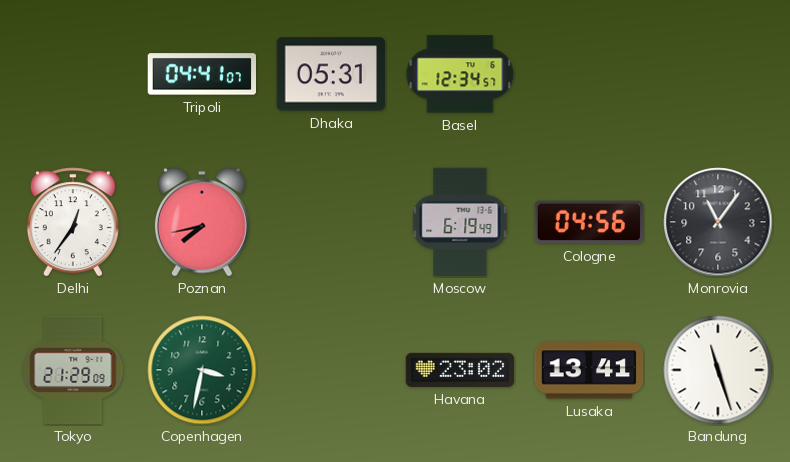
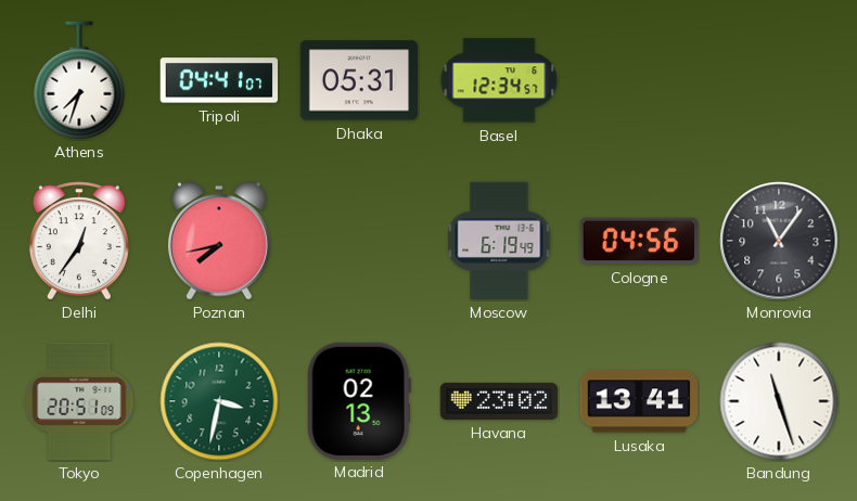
Athens: none -> 7:33
Tokyo: 21:29 -> 20:51
Madrid: none -> 02:13
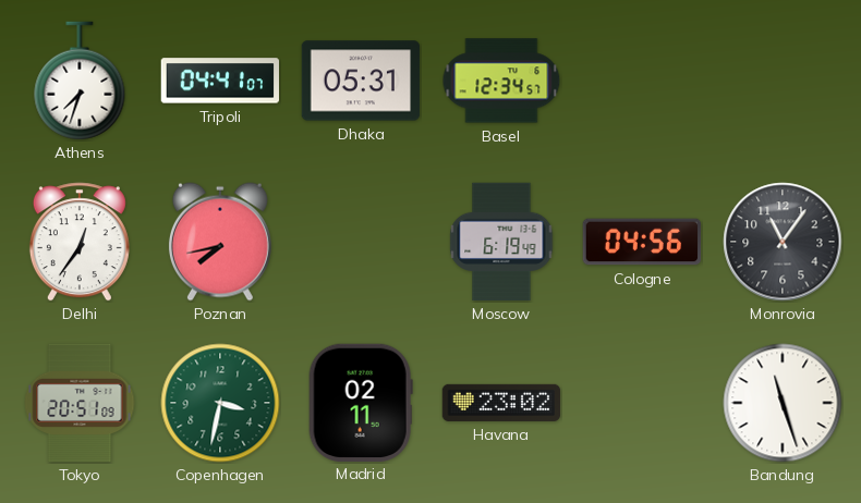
Madrid: 02:13 -> 02:11
Lusaka: 13:41 -> none
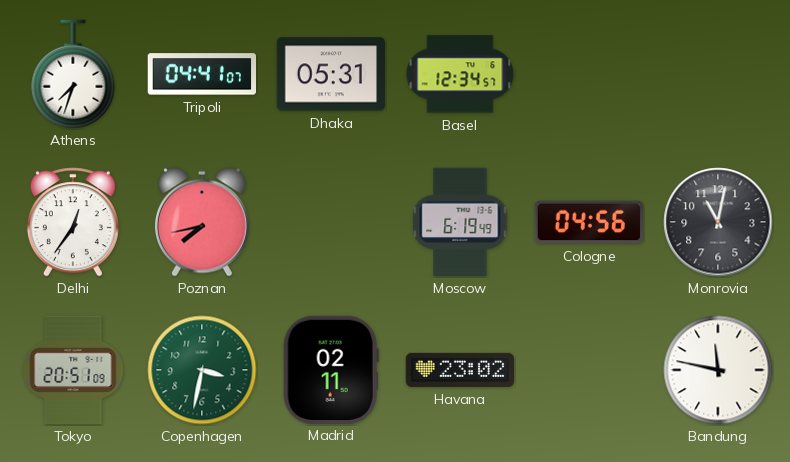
Monrovia: 11:06 -> 11:02
Bandung: 11:27 -> 11:47
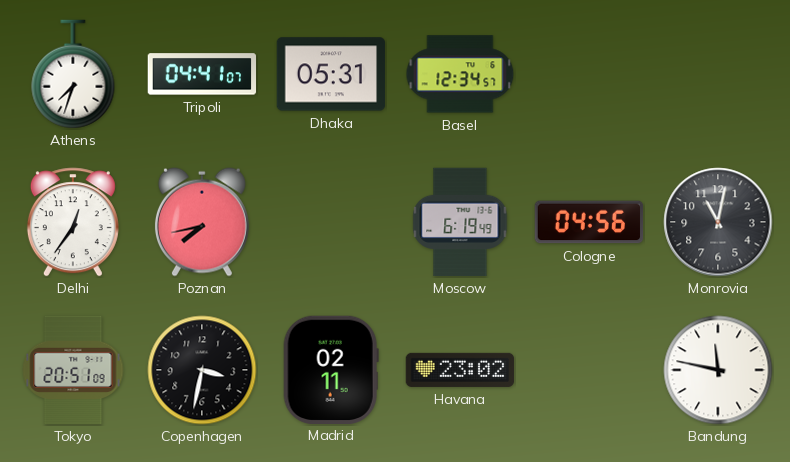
Copenhagen dial: green -> black
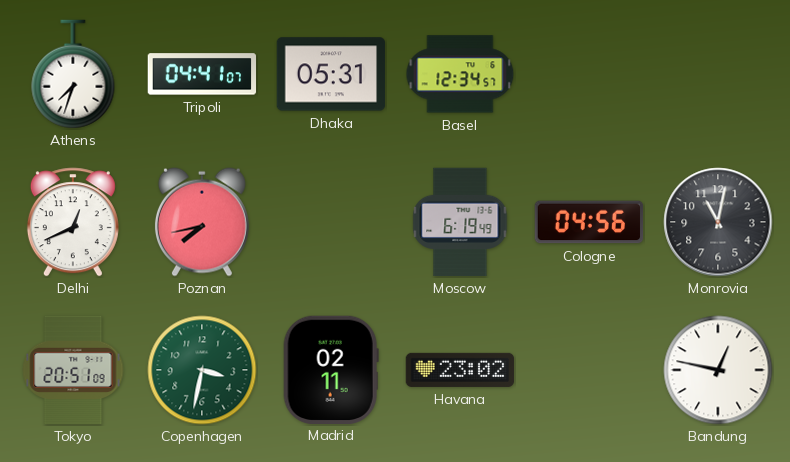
Delhi: 12:36 -> 12:41
Copenhagen dial: black -> green
Bandung: 11:47 -> 12:47
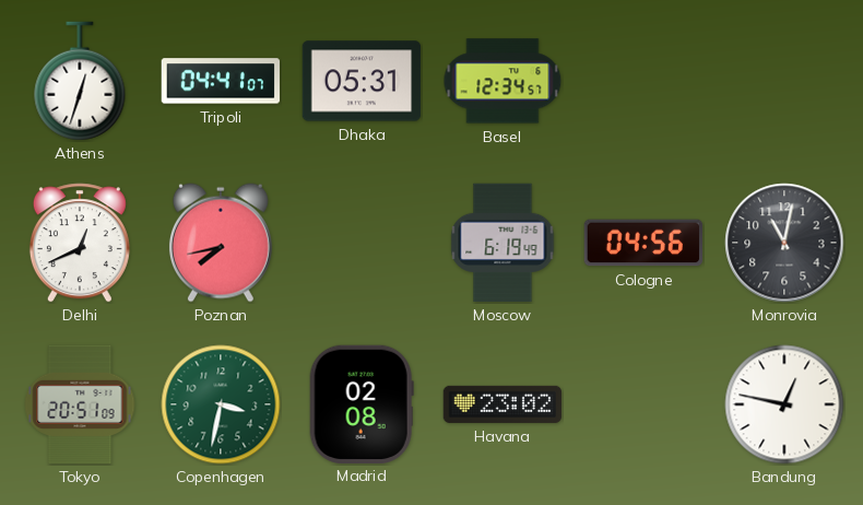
Athens: 7:33 -> 12:33
Madrid: 02:11 -> 02:08
